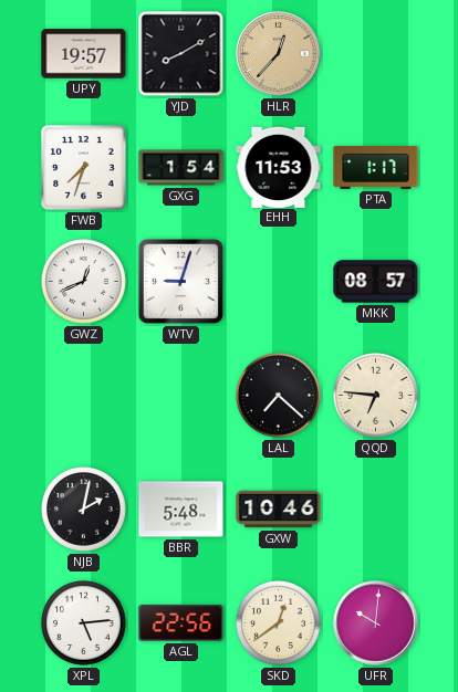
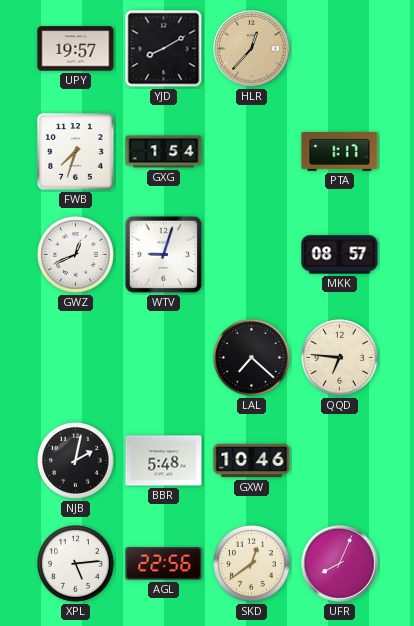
EHH: 11:53 -> none
UFR: 10:01 -> 8:04
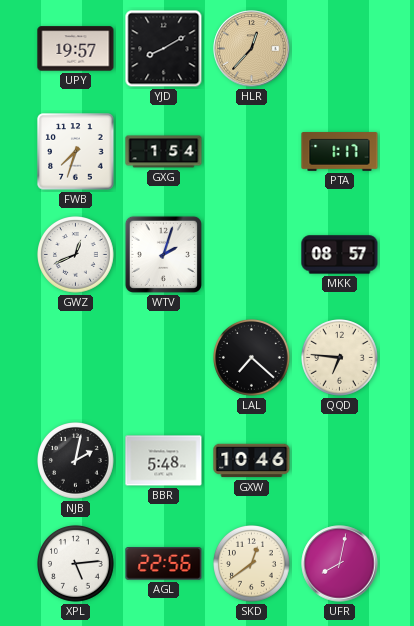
WTV: 9:03 -> 2:03
UFR: 8:04 -> 8:02
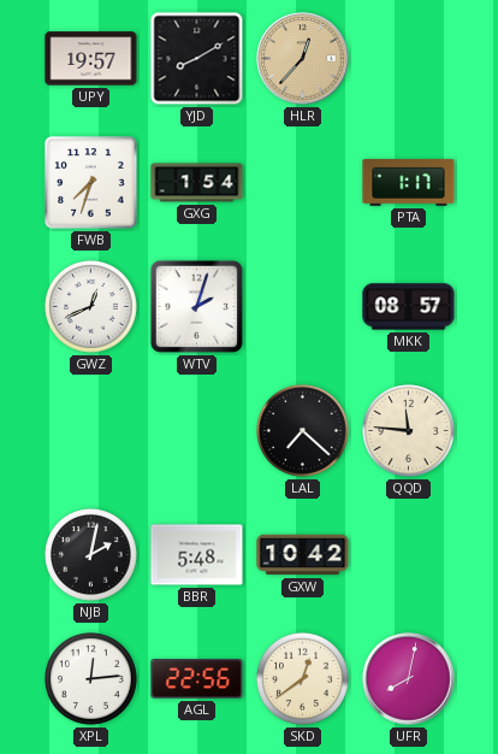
QQD: 6:46 -> 11:46
GXW: 10:46 -> 10:42
XPL: 5:14 -> 12:14
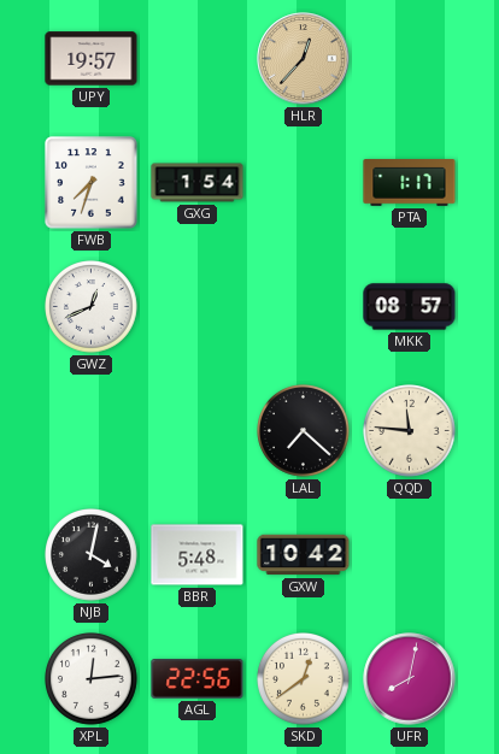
YJD: 8:10 -> none
WTV: 2:03 -> none
NJB: 2:02 -> 4:02
